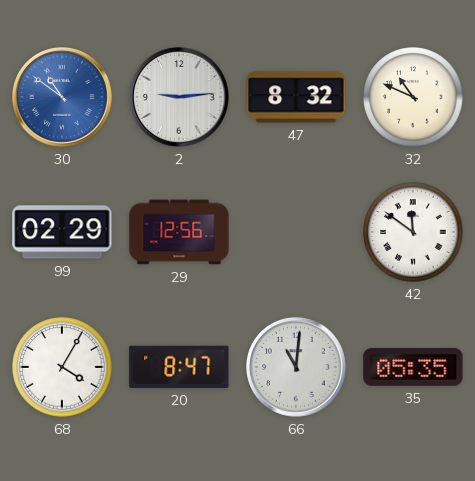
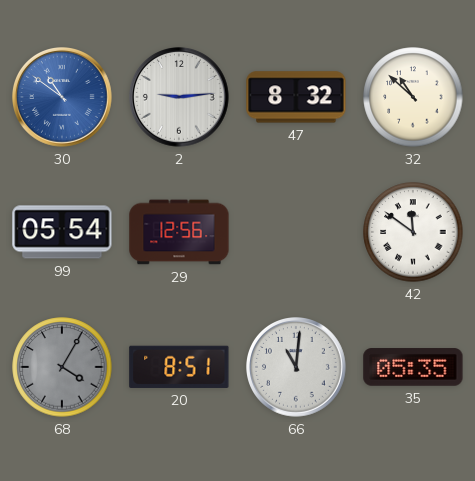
32: 10:49 -> 10:52
99: 02:29 -> 05:54
68 dial: white -> grey
20: 8:47 -> 8:51
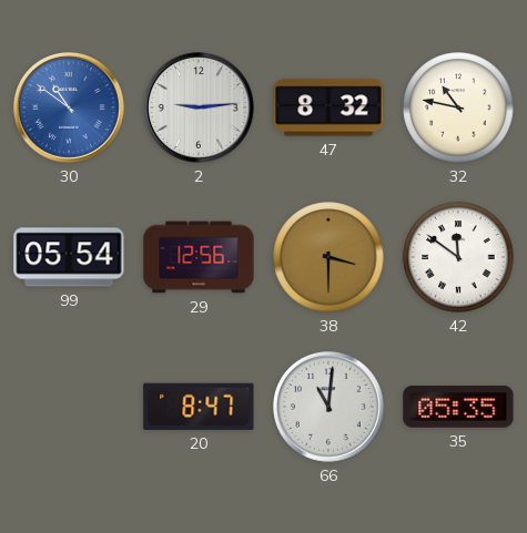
32: 10:52 -> 10:47
38: none -> 3:30
68: 4:05 -> none
20: 8:51 -> 8:47
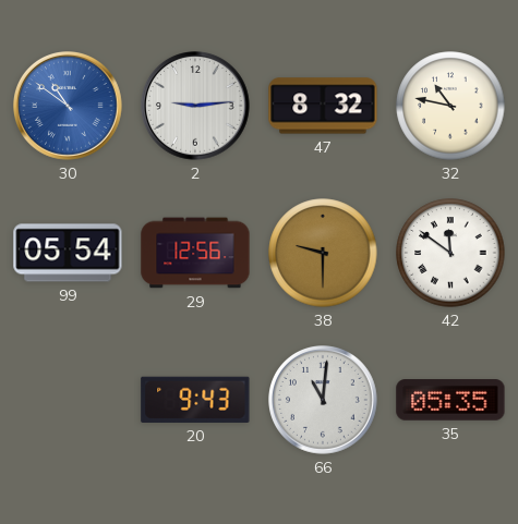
38: 3:30 -> 9:30
20: 8:47 -> 9:43
